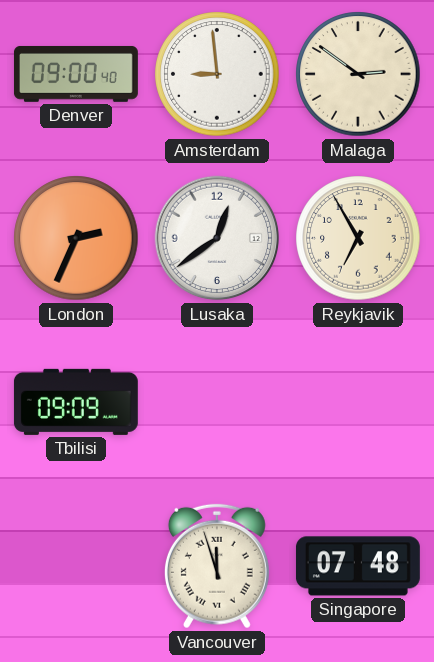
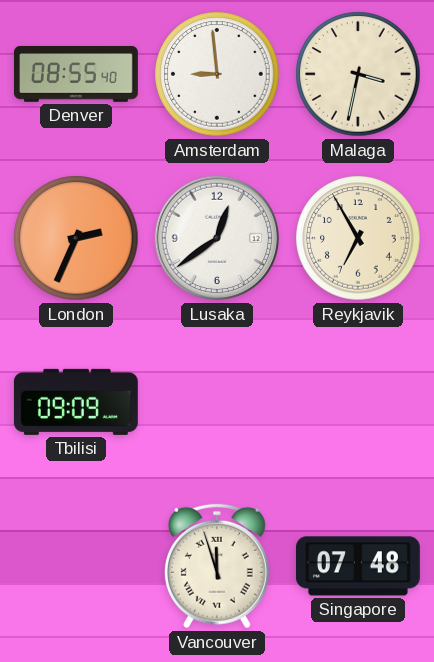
Denver: 09:00 -> 08:55
Malaga: 2:51 -> 3:32
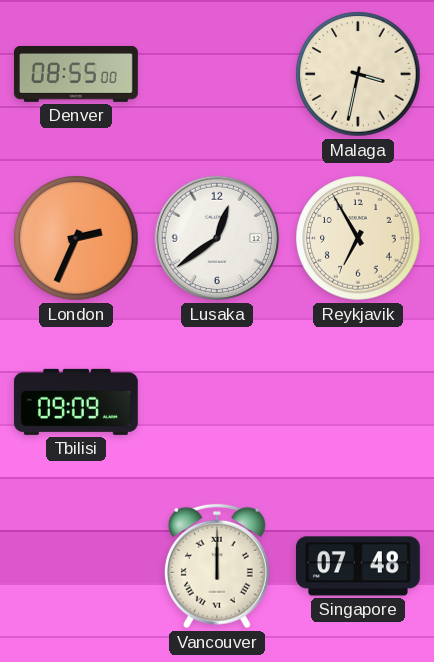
Denver: 08:55:40 -> 08:55:00
Amsterdam: 8:59 -> none
Vancouver: 11:57 -> 12:00
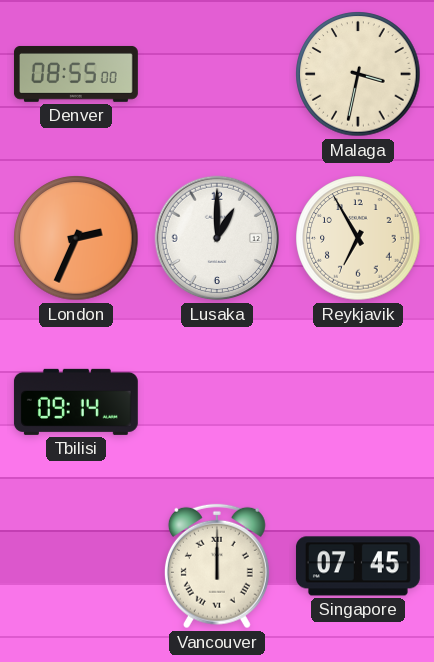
Lusaka: 12:39 -> 1:00
Tbilisi: 09:09 -> 09:14
Singapore: 07:48 -> 07:45
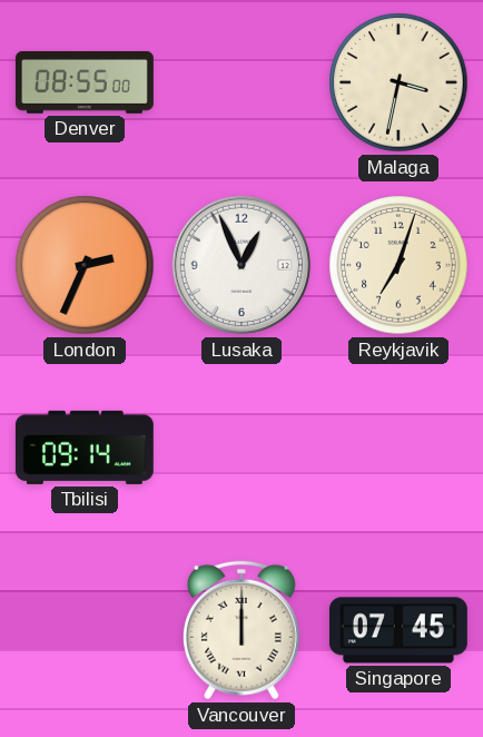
Lusaka: 1:00 -> 12:56
Reykjavik: 6:55 -> 7:03
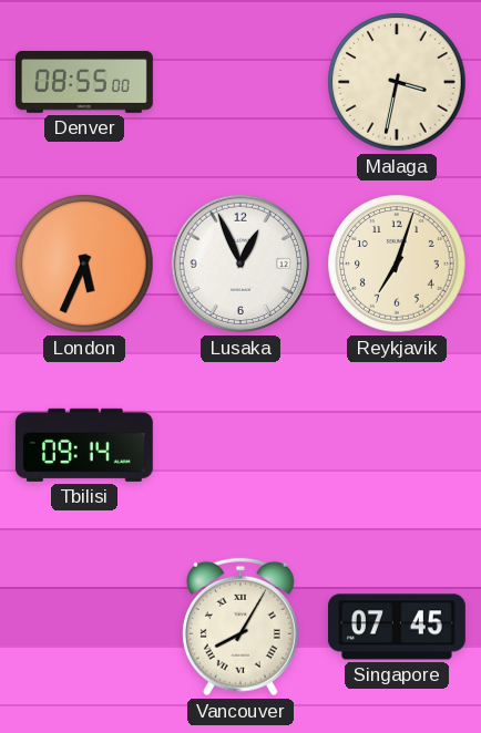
London: 2:34 -> 5:34
Vancouver: 12:00 -> 8:05
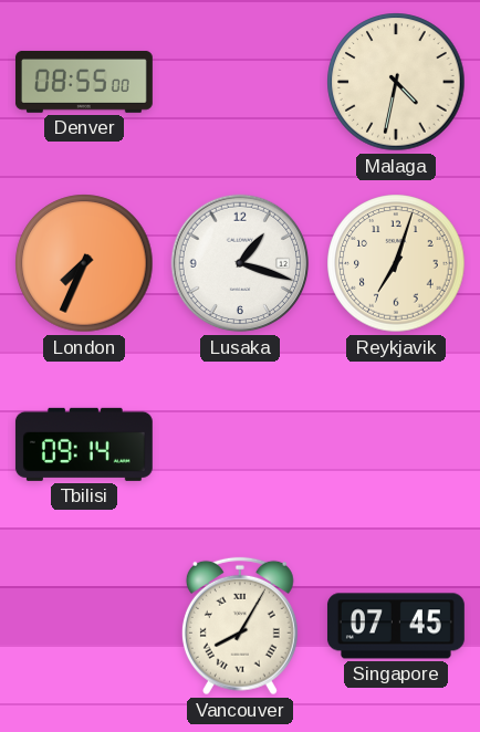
Malaga: 3:32 -> 4:32
London: 5:34 -> 7:34
Lusaka: 12:56 -> 1:18
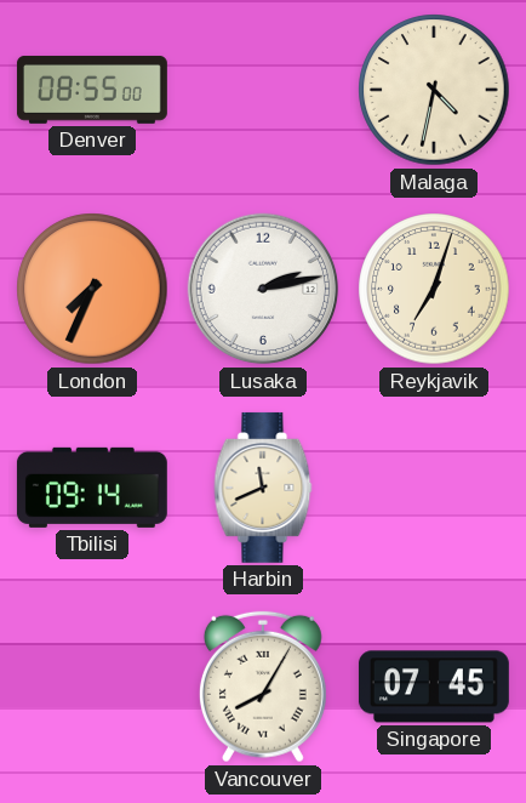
Lusaka: 1:18 -> 2:13
Harbin: none -> 11:41
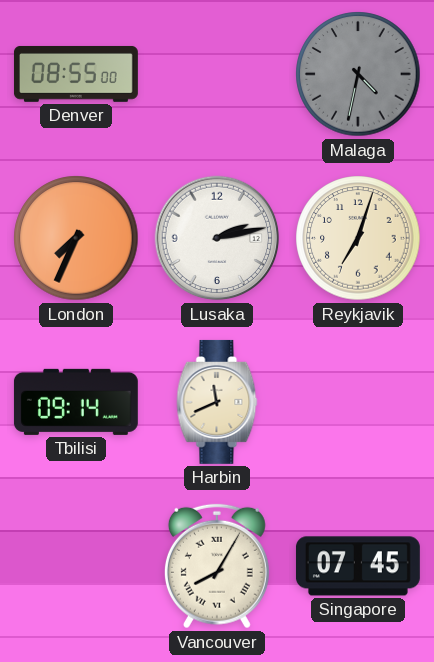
Malaga dial: cream -> grey
